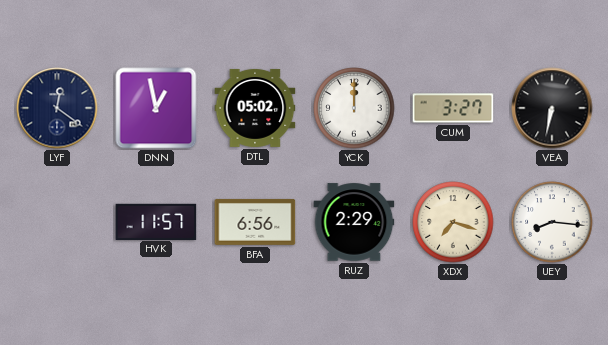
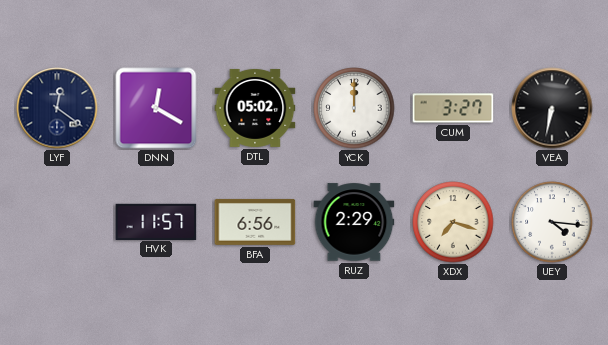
DNN: 12:58 -> 12:20
UEY: 8:16 -> 4:16
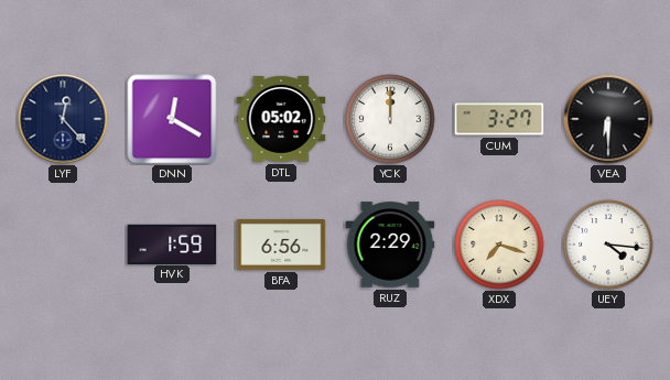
LYF: 12:21 -> 12:23
VEA: 6:32 -> 6:30
HVK: 11:57 -> 1:59
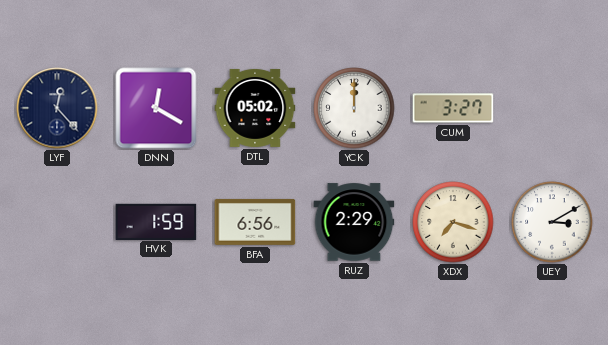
VEA: 6:30 -> none
UEY: 4:16 -> 3:10
